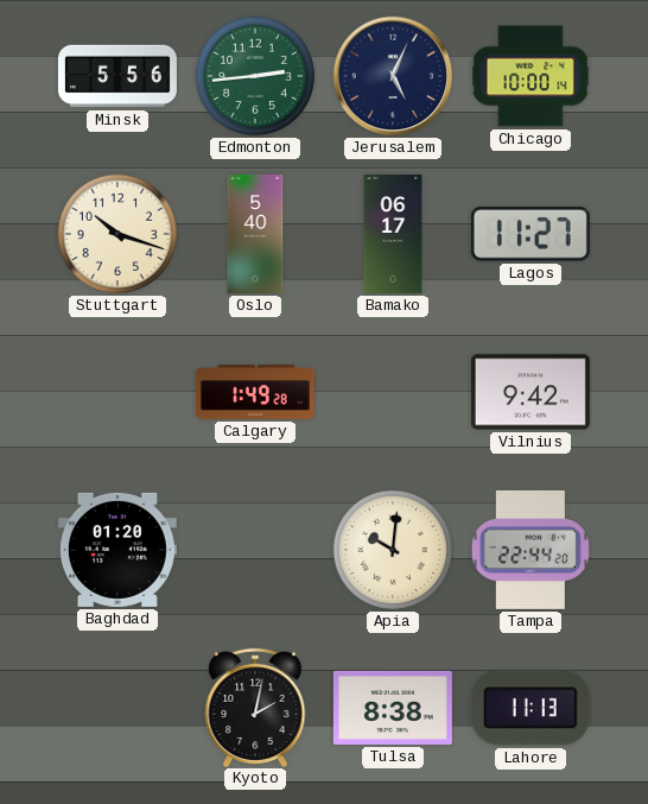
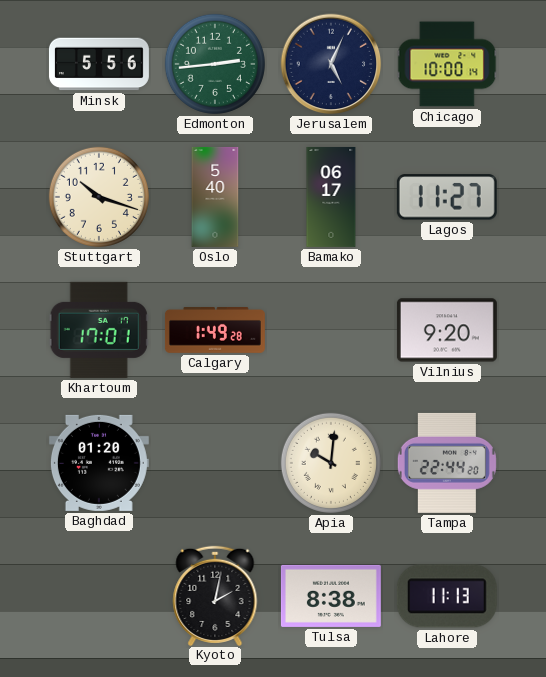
Khartoum: none -> 17:01
Vilnius: 9:42 -> 9:20
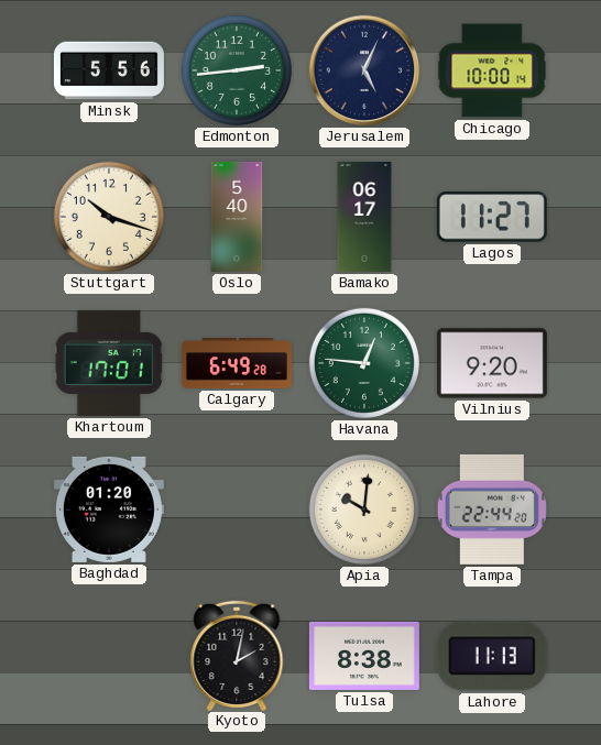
Calgary: 1:49 -> 6:49
Havana: none -> 12:46
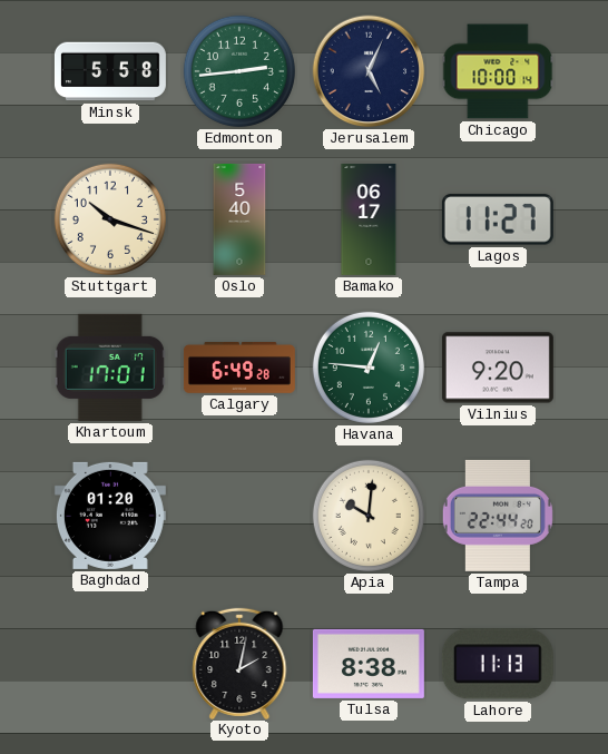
Minsk: 5:56 -> 5:58
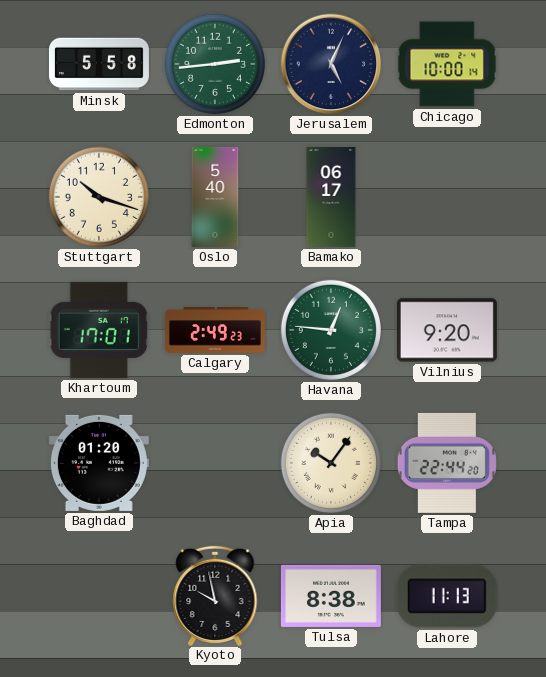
Lagos: 11:27 -> none
Calgary: 6:49 -> 2:49
Apia: 10:01 -> 10:06
Kyoto: 2:02 -> 9:58
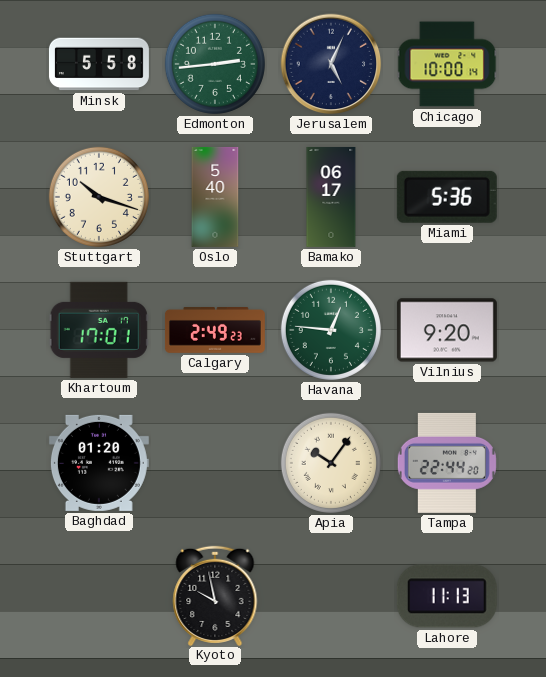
Miami: none -> 5:36
Tulsa: 8:38 -> none
